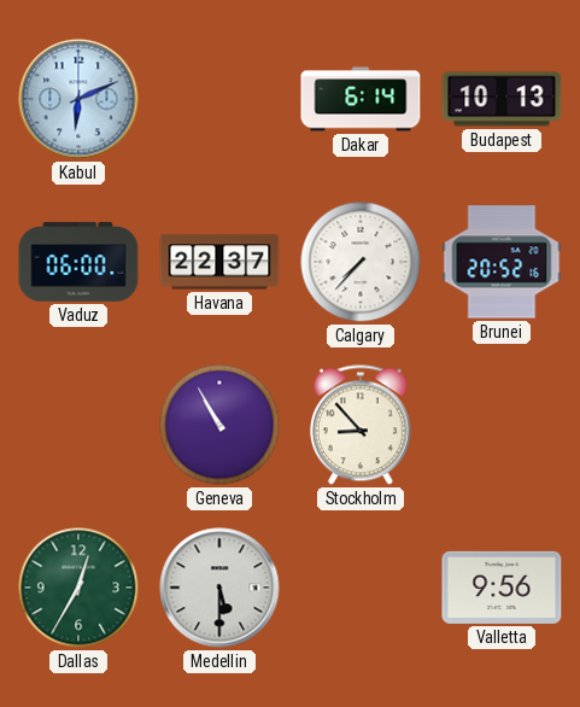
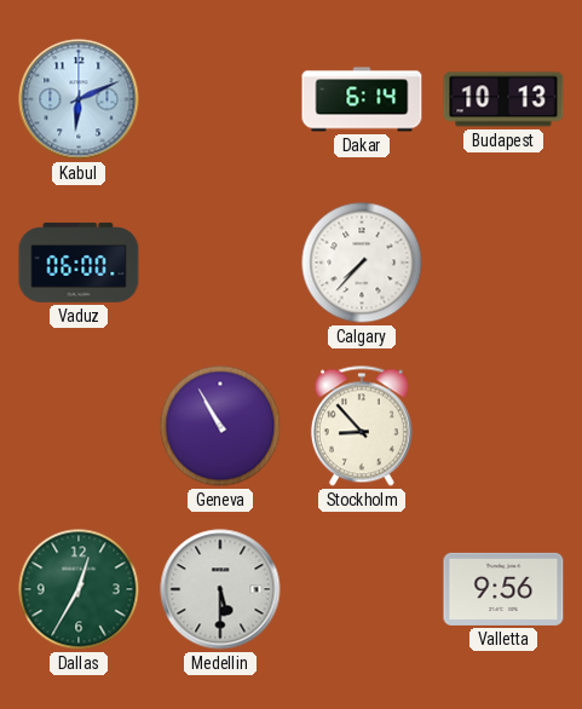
Havana: 22:37 -> none
Brunei: 20:52 -> none
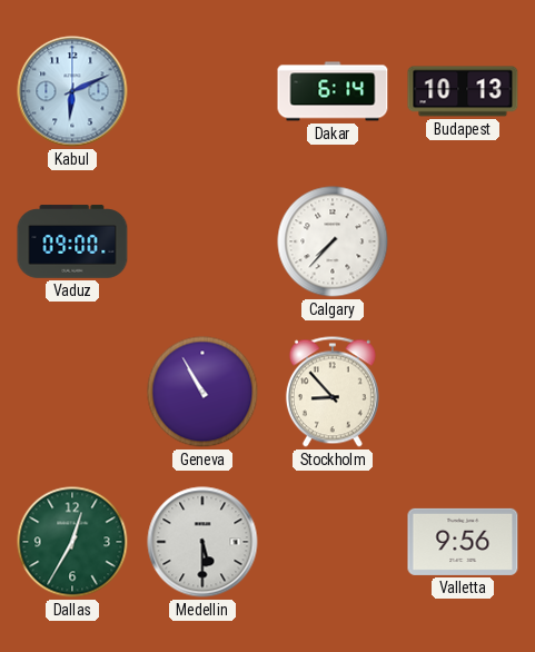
Vaduz: 06:00 -> 09:00
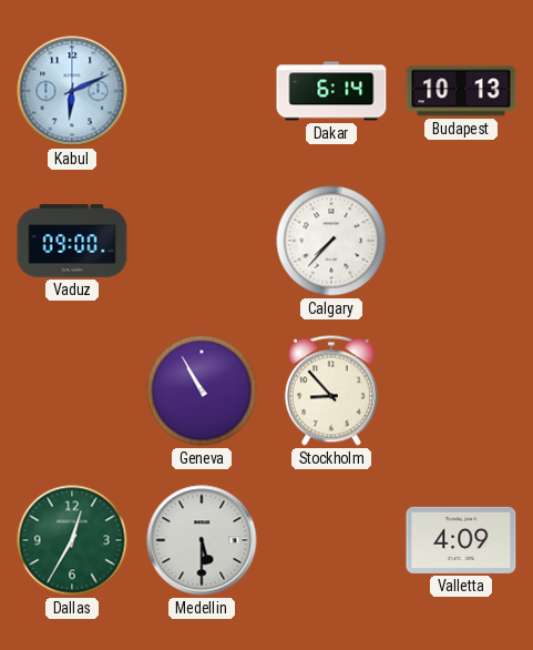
Valletta: 9:56 -> 4:09
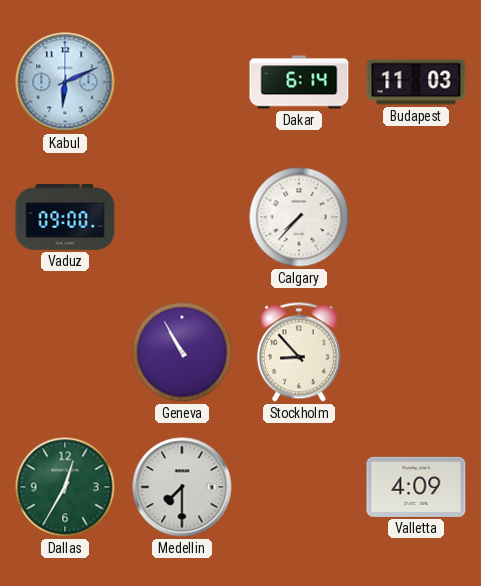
Budapest: 10:13 -> 11:03
Medellin: 5:30 -> 7:30
